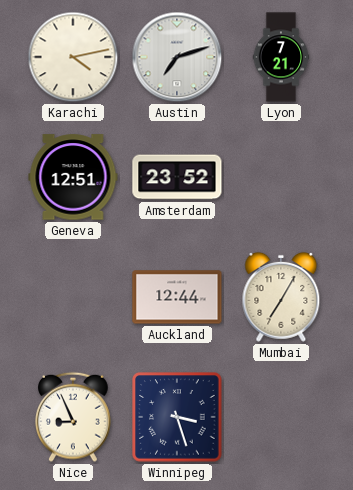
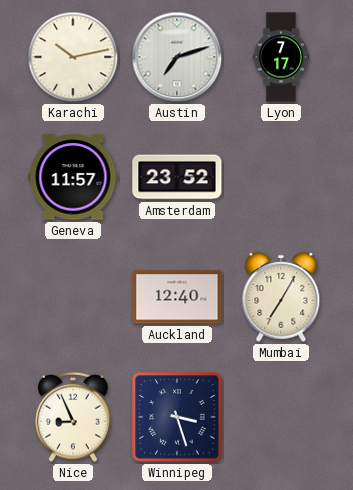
Karachi: 4:13 -> 10:13
Lyon: 7:21 -> 7:17
Geneva: 12:51 -> 11:57
Auckland: 12:44 -> 12:40
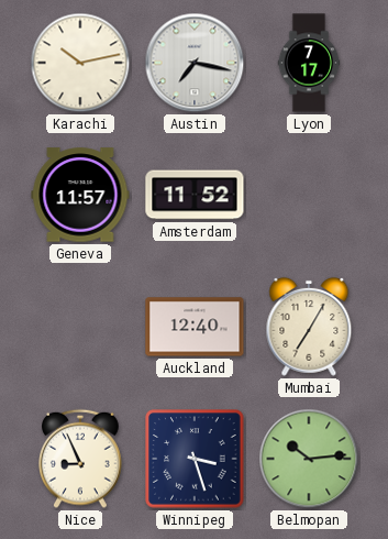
Austin: 7:12 -> 7:17
Amsterdam: 23:52 -> 11:52
Belmopan: none -> 10:14
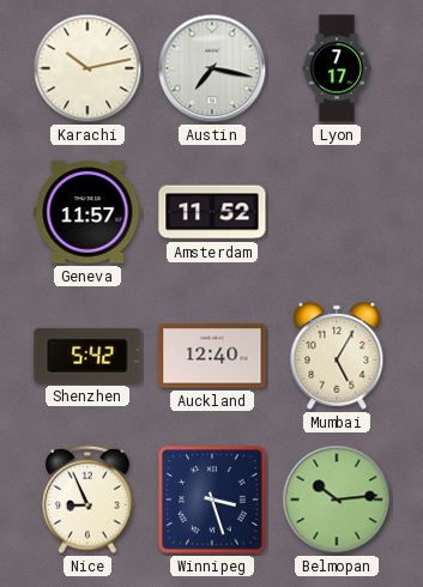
Shenzhen: none -> 5:42
Mumbai: 7:05 -> 5:05
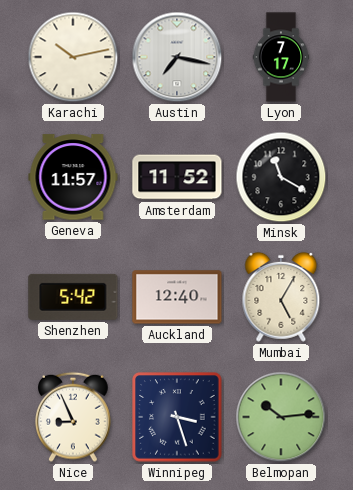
Minsk: none -> 11:20
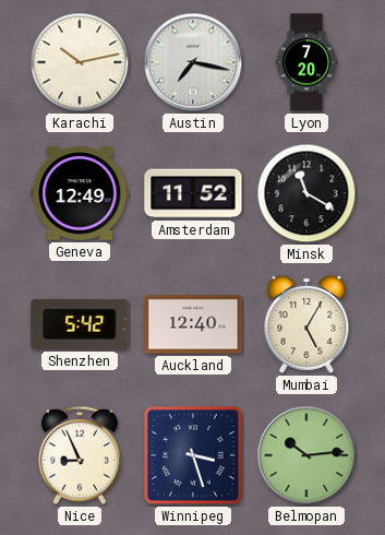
Lyon: 7:17 -> 7:20
Geneva: 11:57 -> 12:49
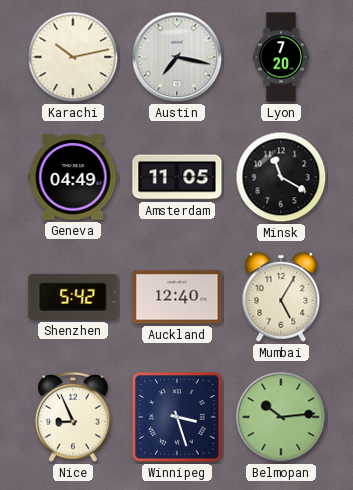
Geneva: 12:49 -> 04:49
Amsterdam: 11:52 -> 11:05
